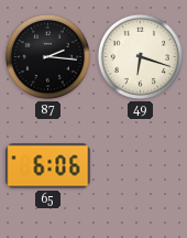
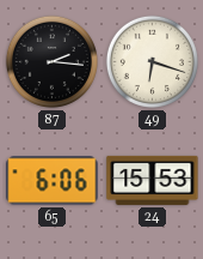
24: none -> 15:53
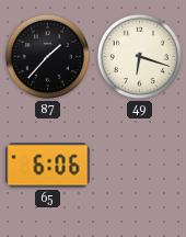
87: 2:16 -> 1:37
24: 15:53 -> none
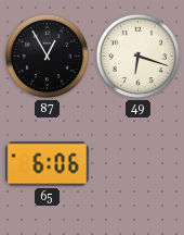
87: 1:37 -> 12:55
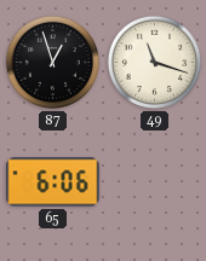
87: 12:55 -> 12:57
49: 6:18 -> 11:18
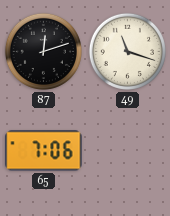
87: 12:57 -> 12:12
65: 6:06 -> 7:06
